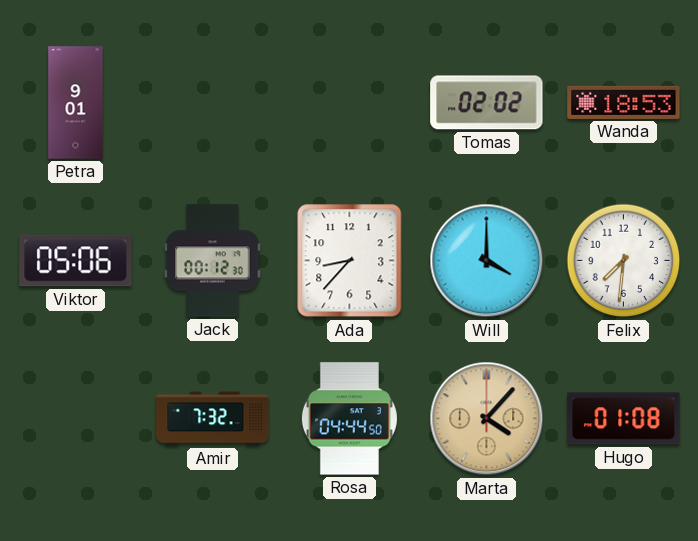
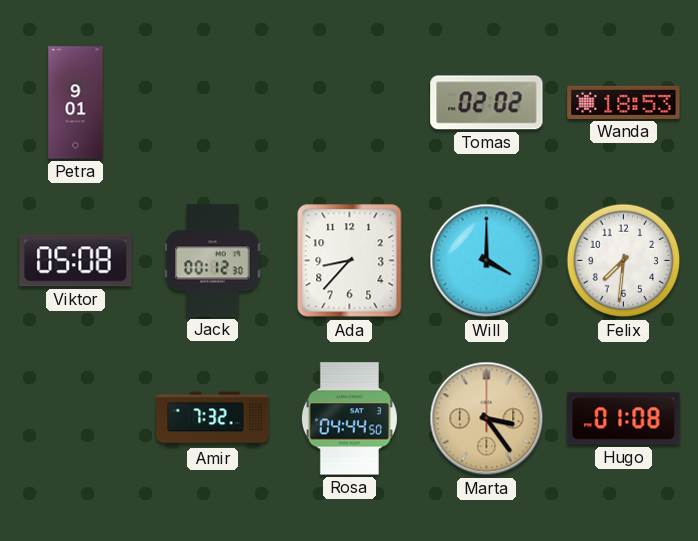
Viktor: 05:06 -> 05:08
Marta: 4:07 -> 3:24
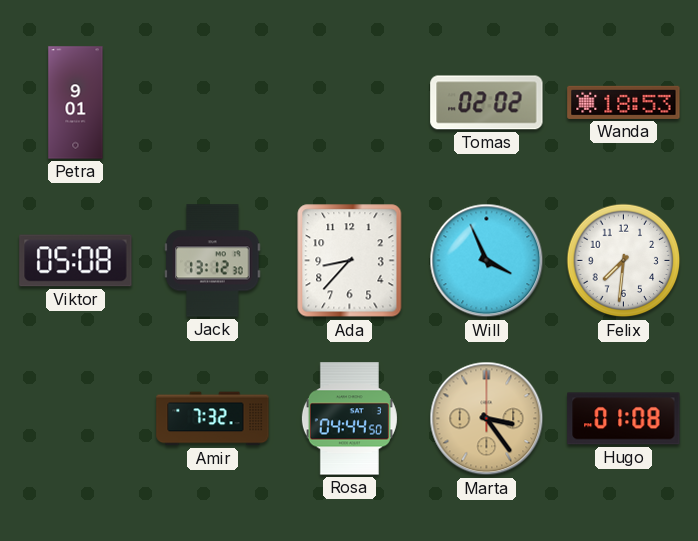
Jack: 00:12 -> 13:12
Will: 4:00 -> 3:56
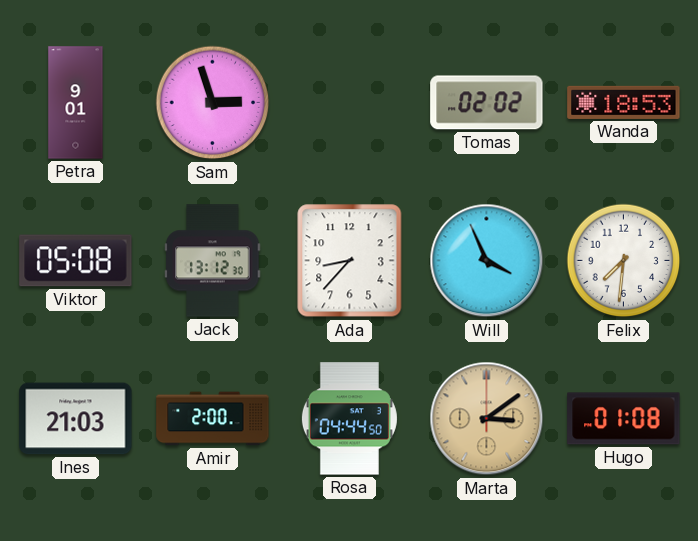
Sam: none -> 2:57
Ines: none -> 21:03
Amir: 7:32 -> 2:00
Marta: 3:24 -> 3:09
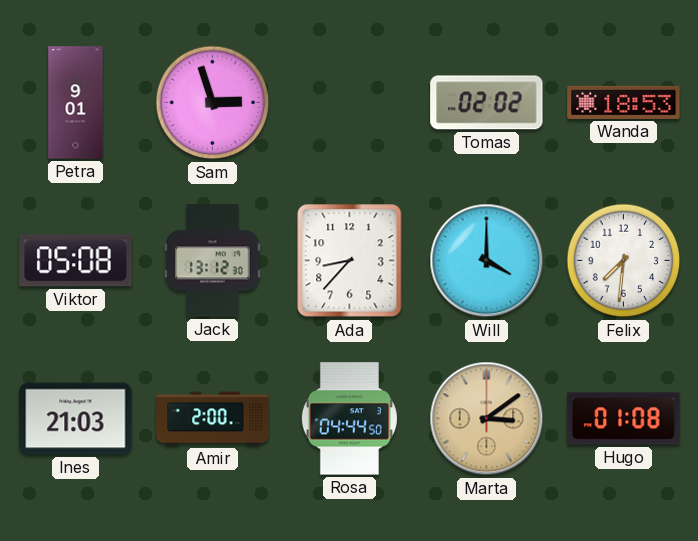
Will: 3:56 -> 4:00
